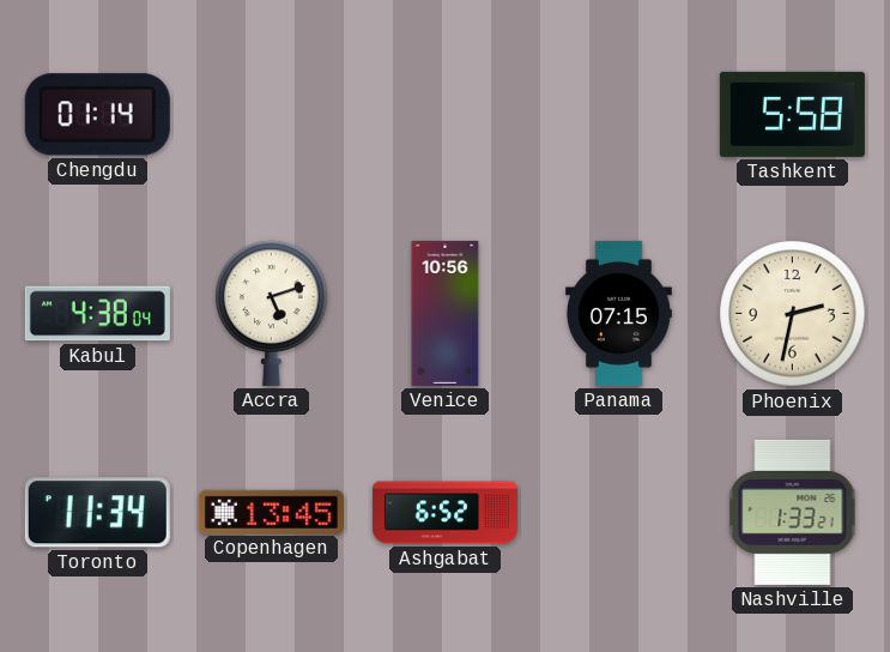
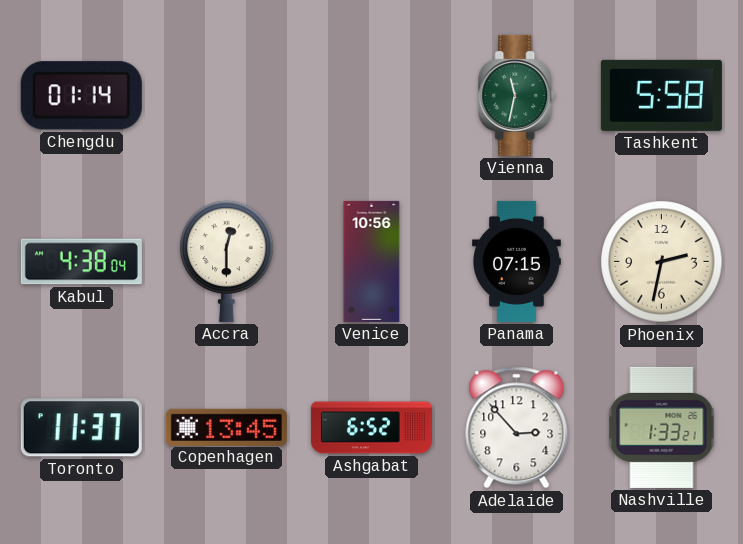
Vienna: none -> 11:32
Accra: 5:12 -> 12:30
Toronto: 11:34 -> 11:37
Adelaide: none -> 2:53
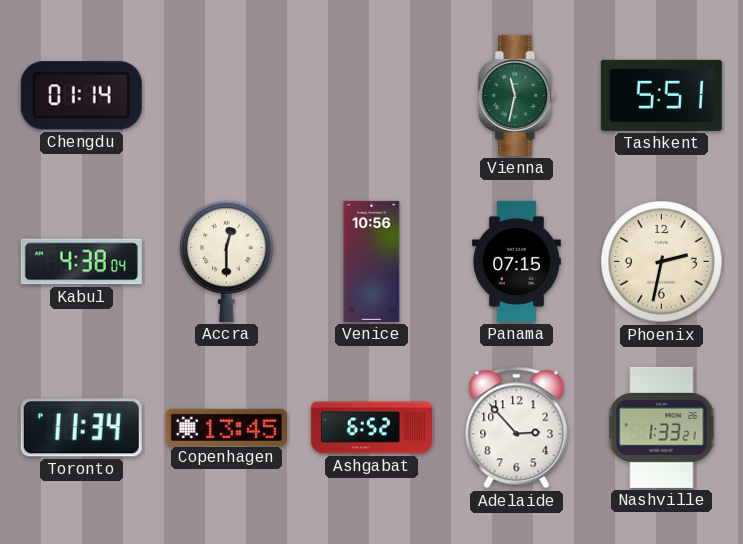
Tashkent: 5:58 -> 5:51
Toronto: 11:37 -> 11:34
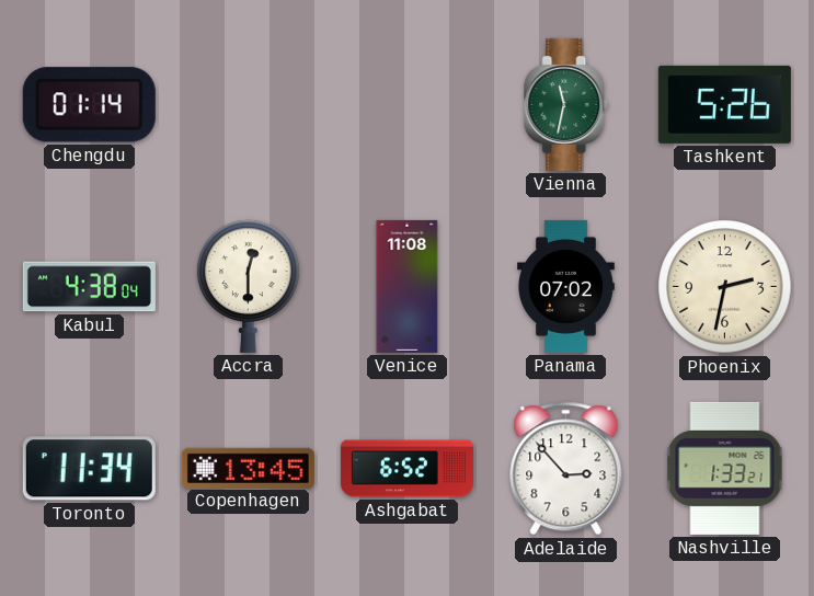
Tashkent: 5:51 -> 5:26
Venice: 10:56 -> 11:08
Panama: 07:15 -> 07:02
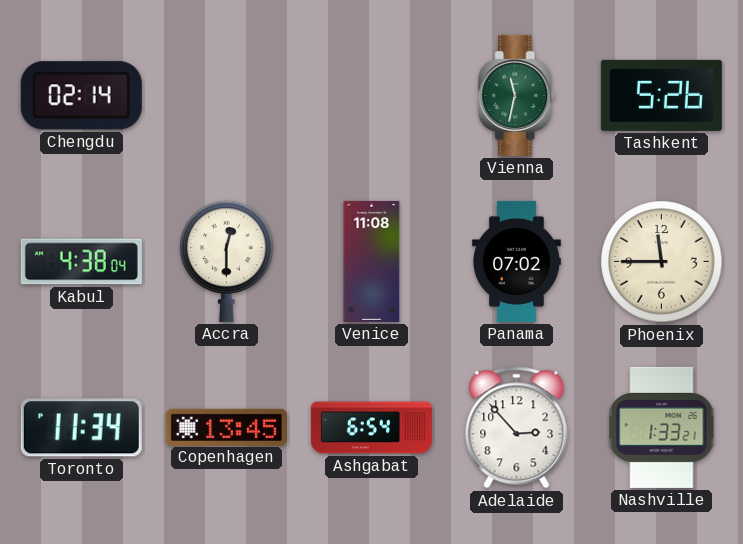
Chengdu: 01:14 -> 02:14
Phoenix: 2:32 -> 11:45
Ashgabat: 6:52 -> 6:54
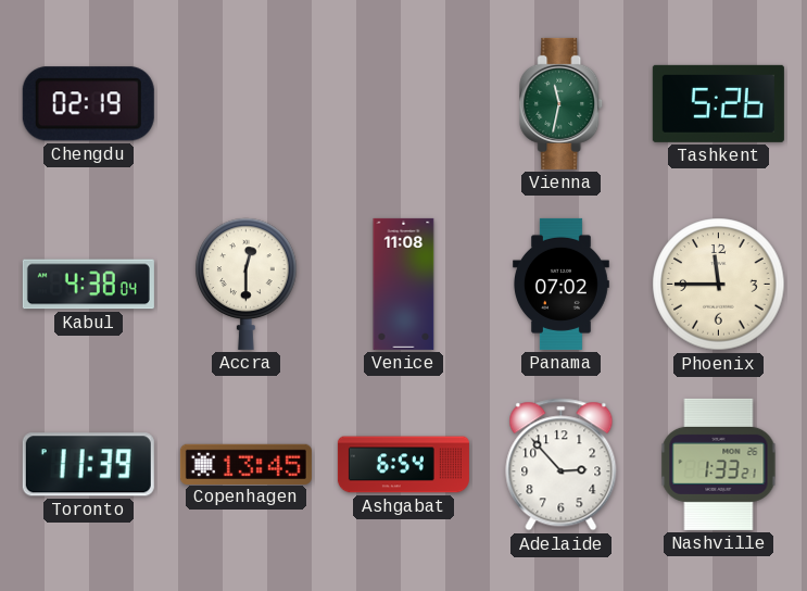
Chengdu: 02:14 -> 02:19
Toronto: 11:34 -> 11:39
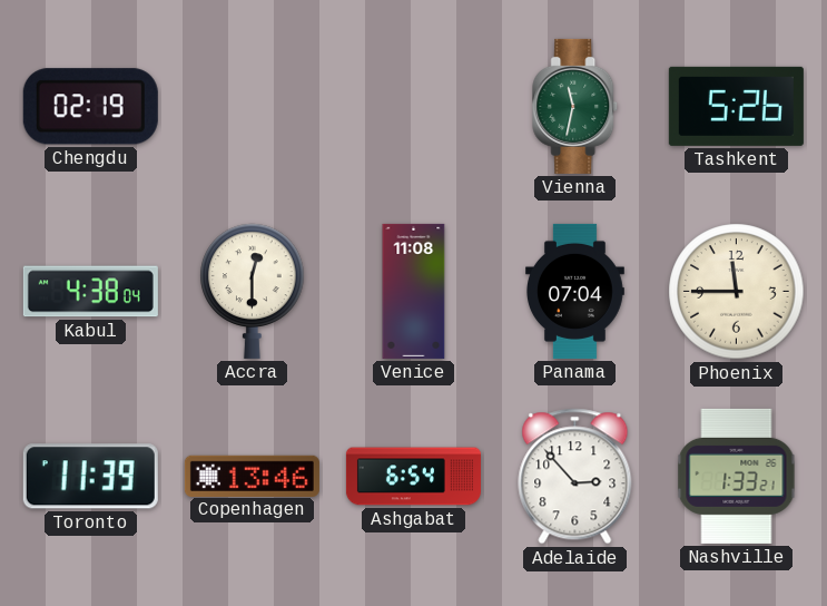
Panama: 07:02 -> 07:04
Copenhagen: 13:45 -> 13:46
